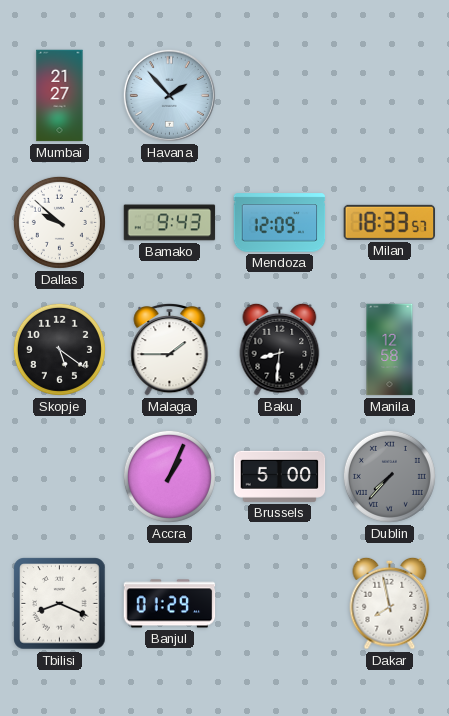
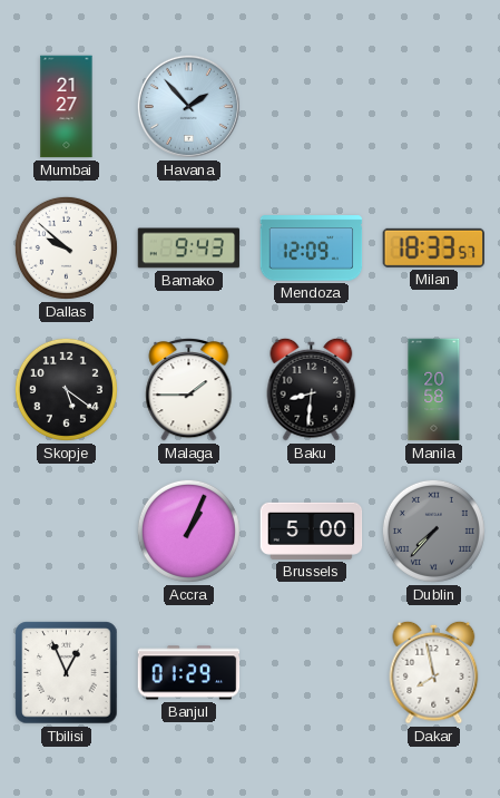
Manila: 12:58 -> 20:58
Tbilisi: 8:19 -> 12:56
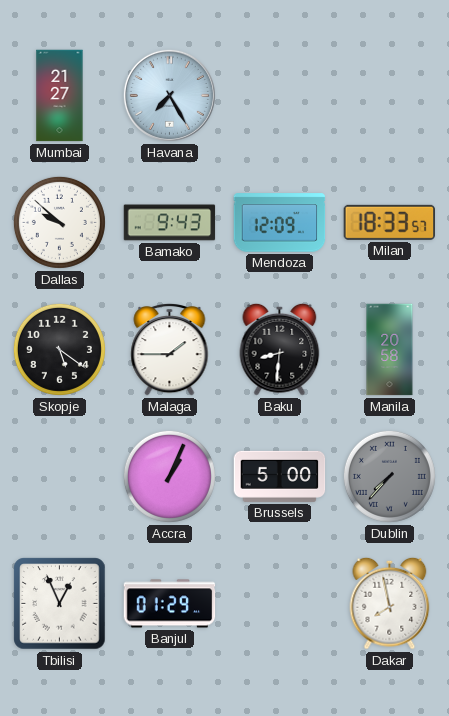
Havana: 1:53 -> 7:25
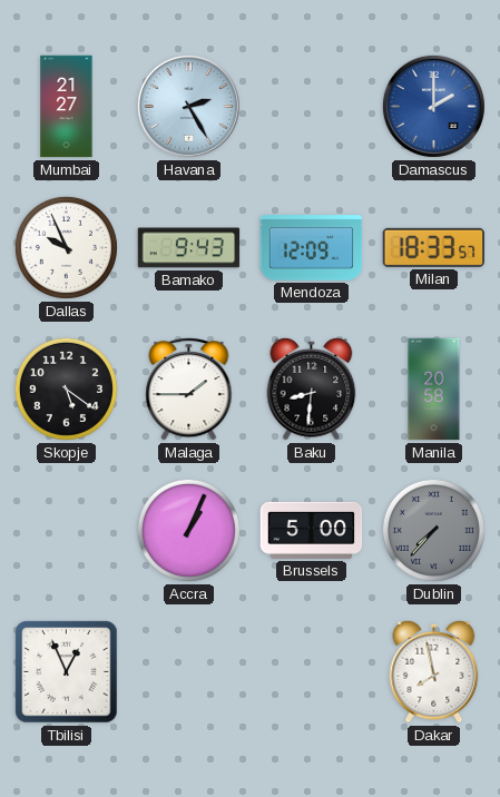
Havana: 7:25 -> 2:25
Damascus: none -> 2:00
Dallas: 9:52 -> 9:56
Banjul: 01:29 -> none
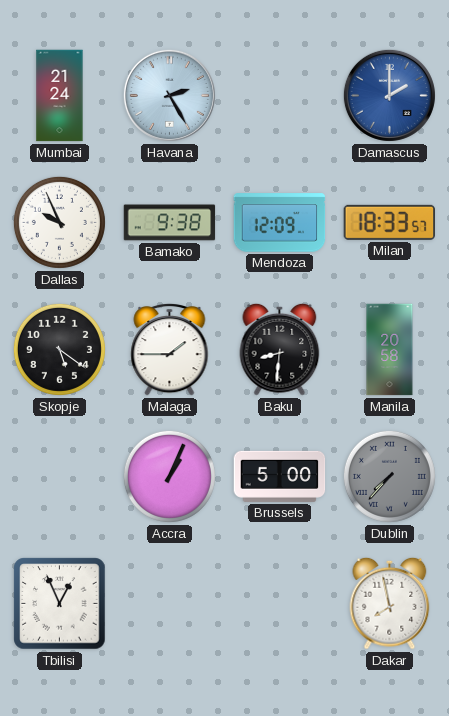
Mumbai: 21:27 -> 21:24
Bamako: 9:43 -> 9:38
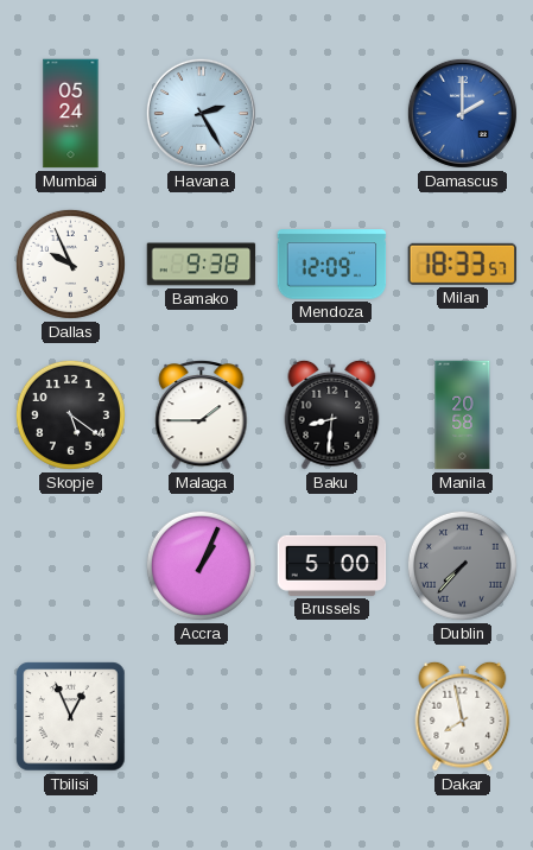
Mumbai: 21:24 -> 05:24
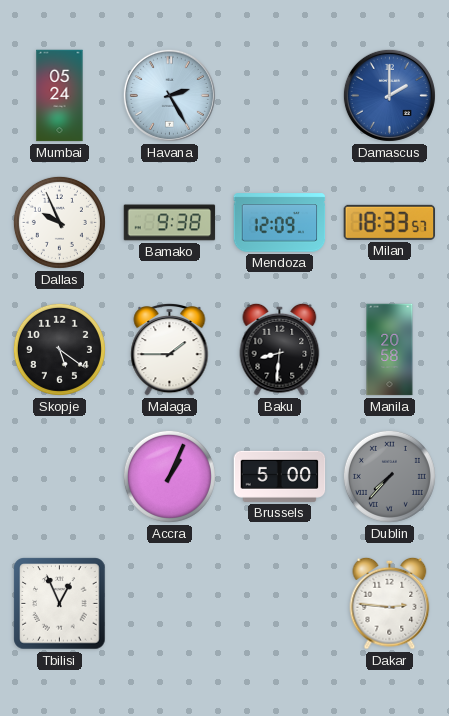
Dakar: 7:58 -> 2:46
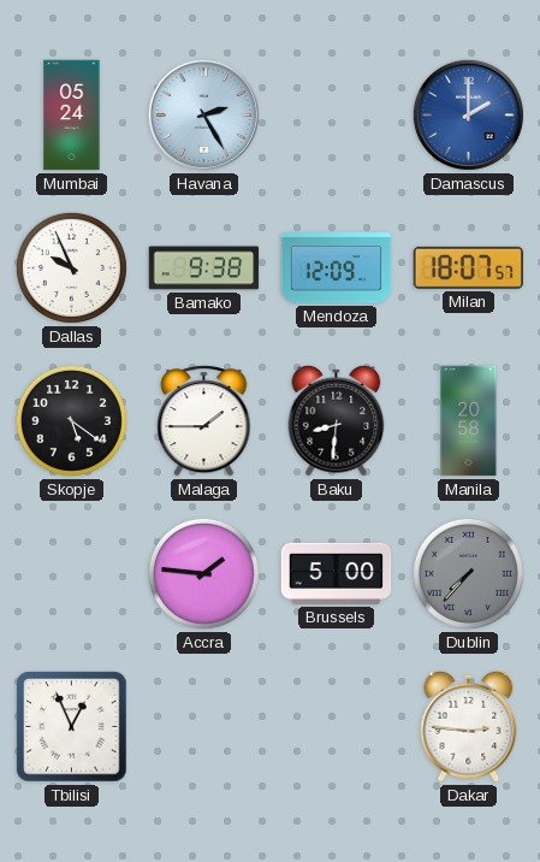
Milan: 18:33 -> 18:07
Accra: 1:04 -> 1:46
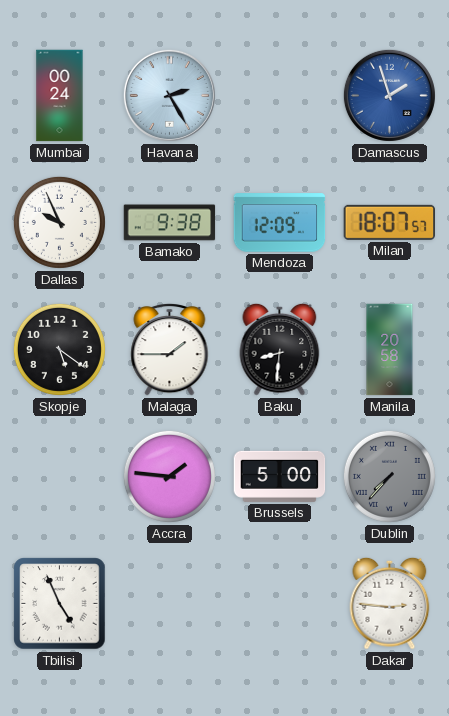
Mumbai: 05:24 -> 00:24
Damascus: 2:00 -> 1:57
Tbilisi: 12:56 -> 4:56
